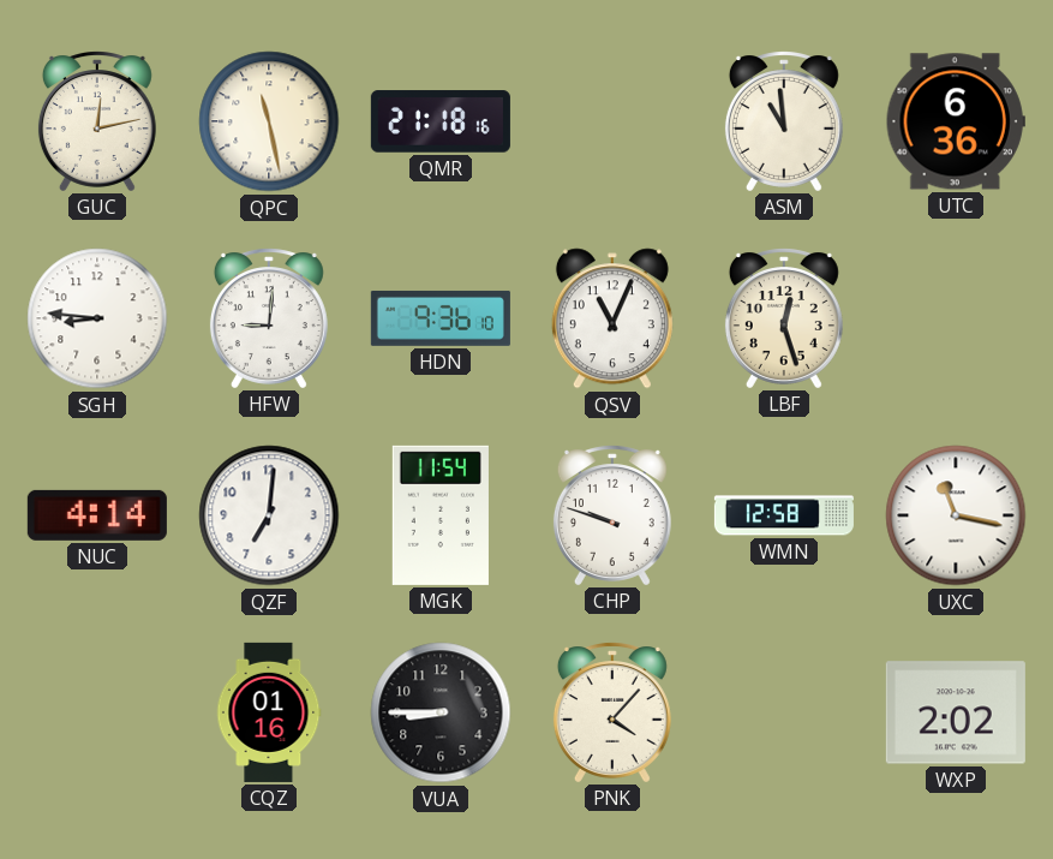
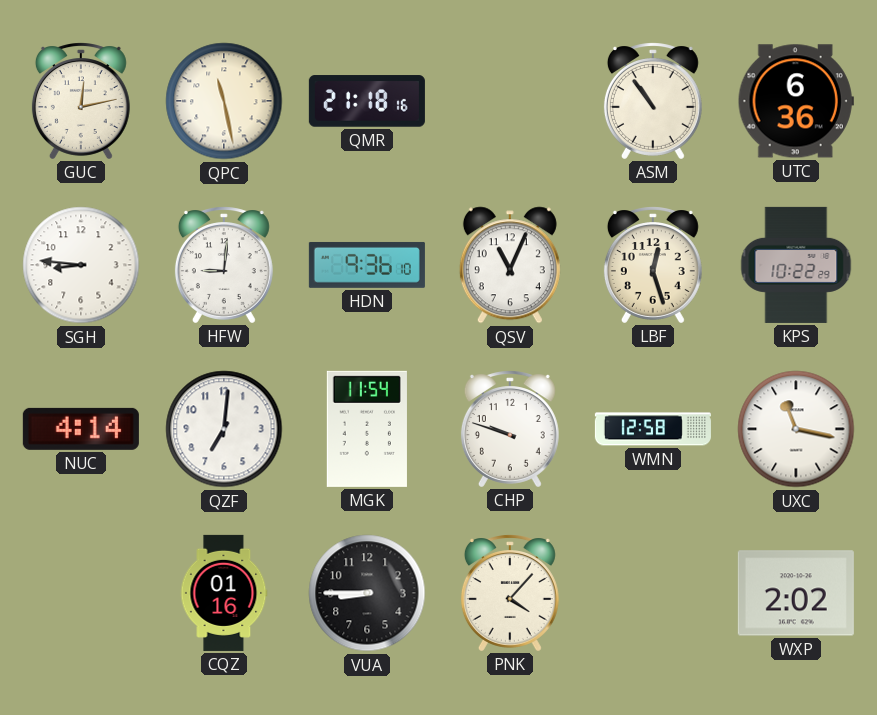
ASM: 10:59 -> 10:54
KPS: none -> 10:22
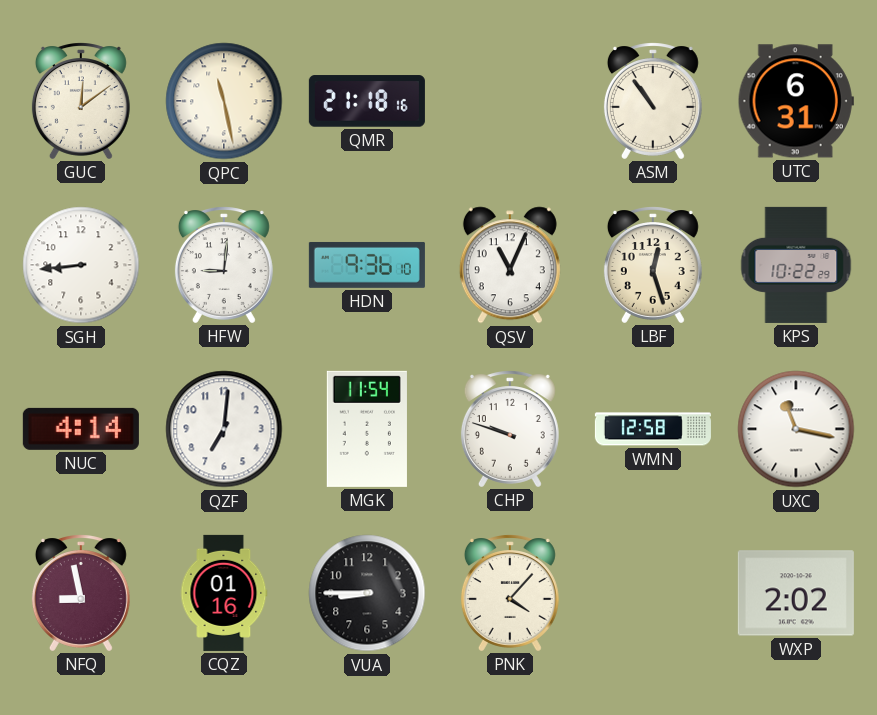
GUC: 12:13 -> 12:09
UTC: 6:36 -> 6:31
SGH: 8:46 -> 8:44
NFQ: none -> 8:58
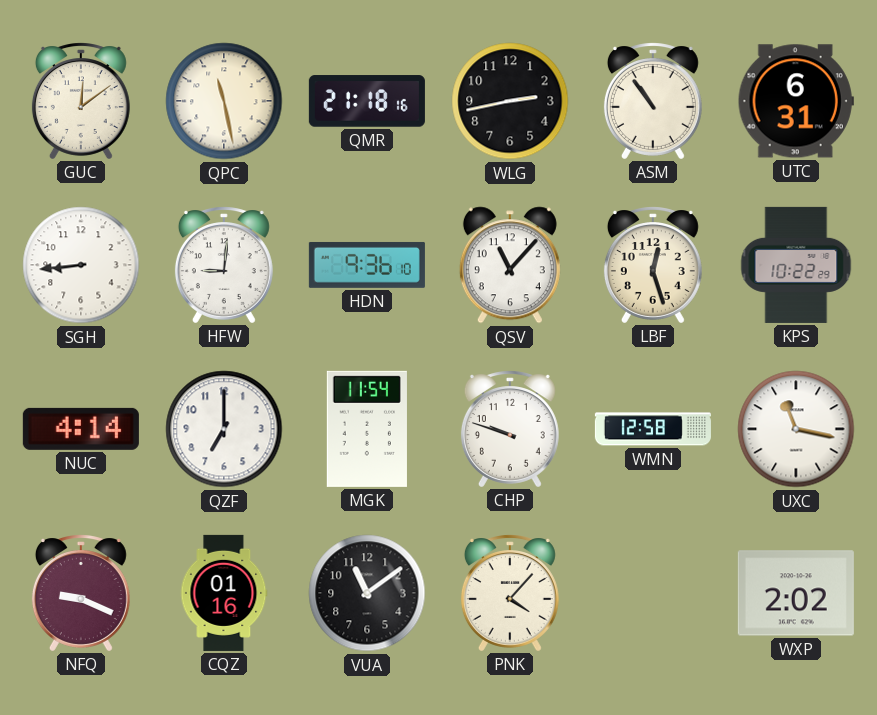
WLG: none -> 2:43
QSV: 11:04 -> 11:07
QZF: 7:01 -> 7:00
NFQ: 8:58 -> 9:19
VUA: 8:45 -> 11:09
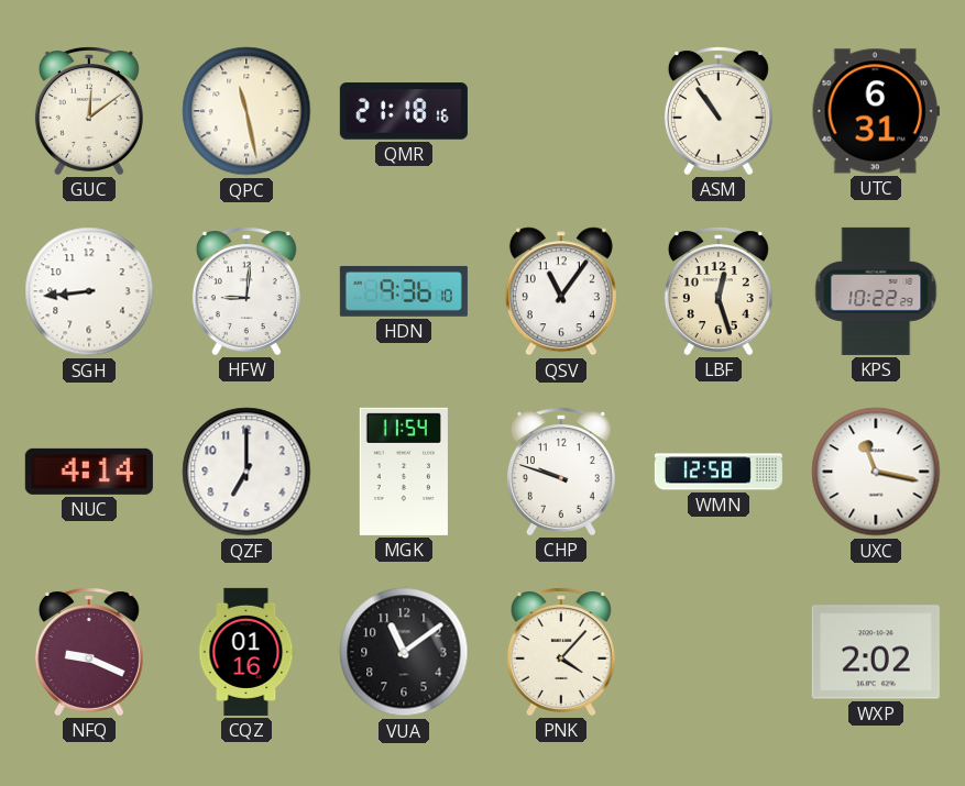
WLG: 2:43 -> none
QSV: 11:07 -> 11:06
